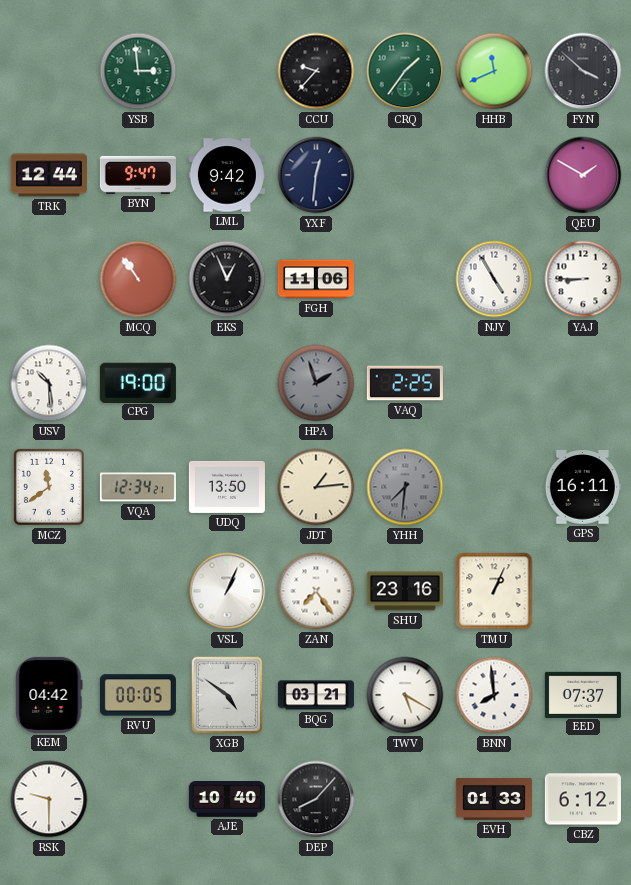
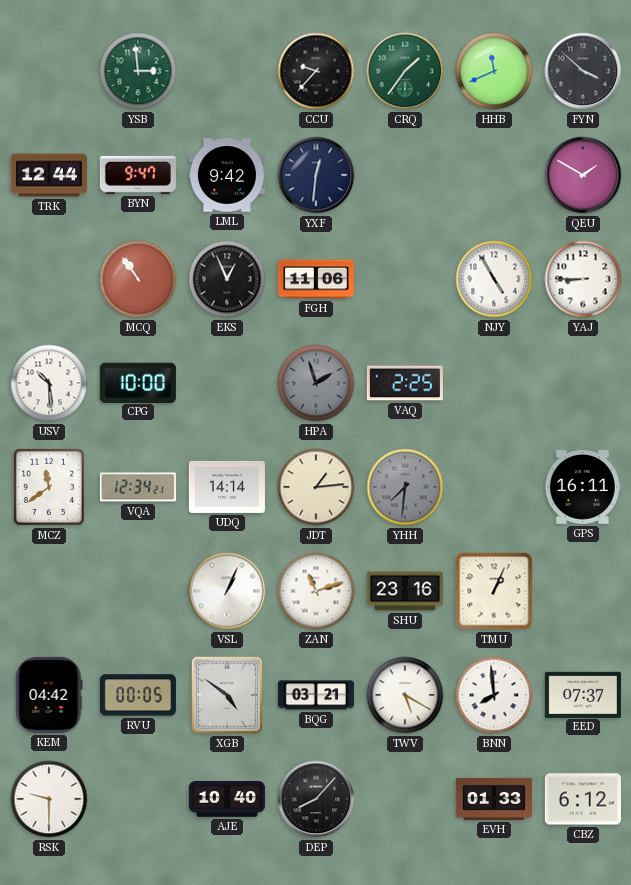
CPG: 19:00 -> 10:00
UDQ: 13:50 -> 14:14
ZAN: 7:24 -> 11:12
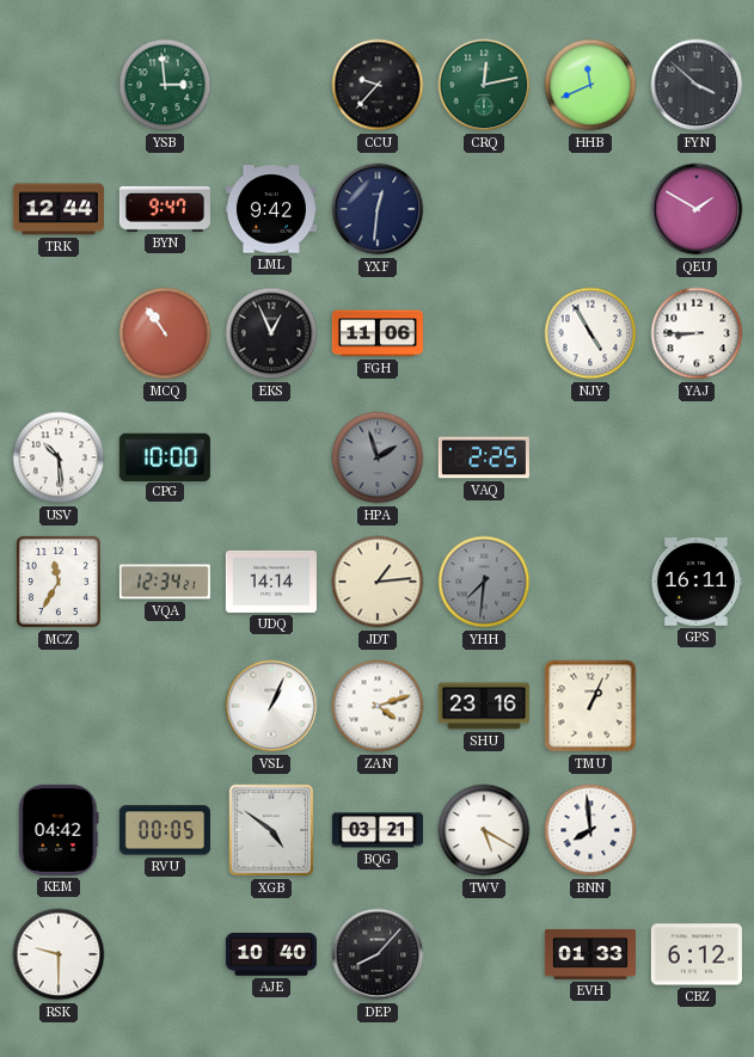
CRQ: 1:36 -> 12:13
MCZ: 11:39 -> 11:35
ZAN: 11:12 -> 4:12
EED: 07:37 -> none
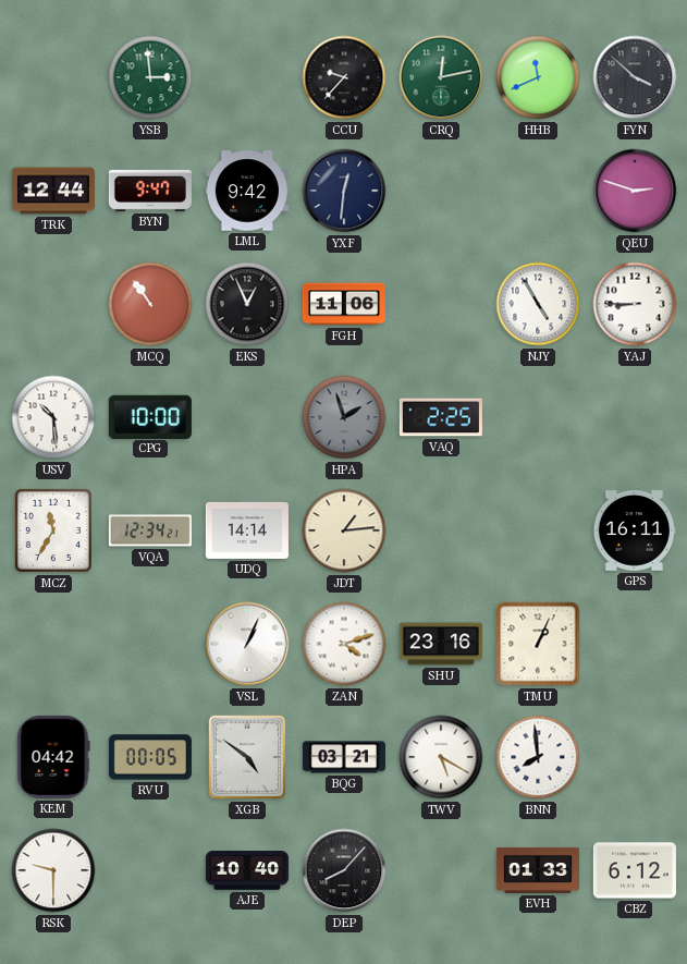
QEU: 1:50 -> 2:48
YHH: 7:31 -> none
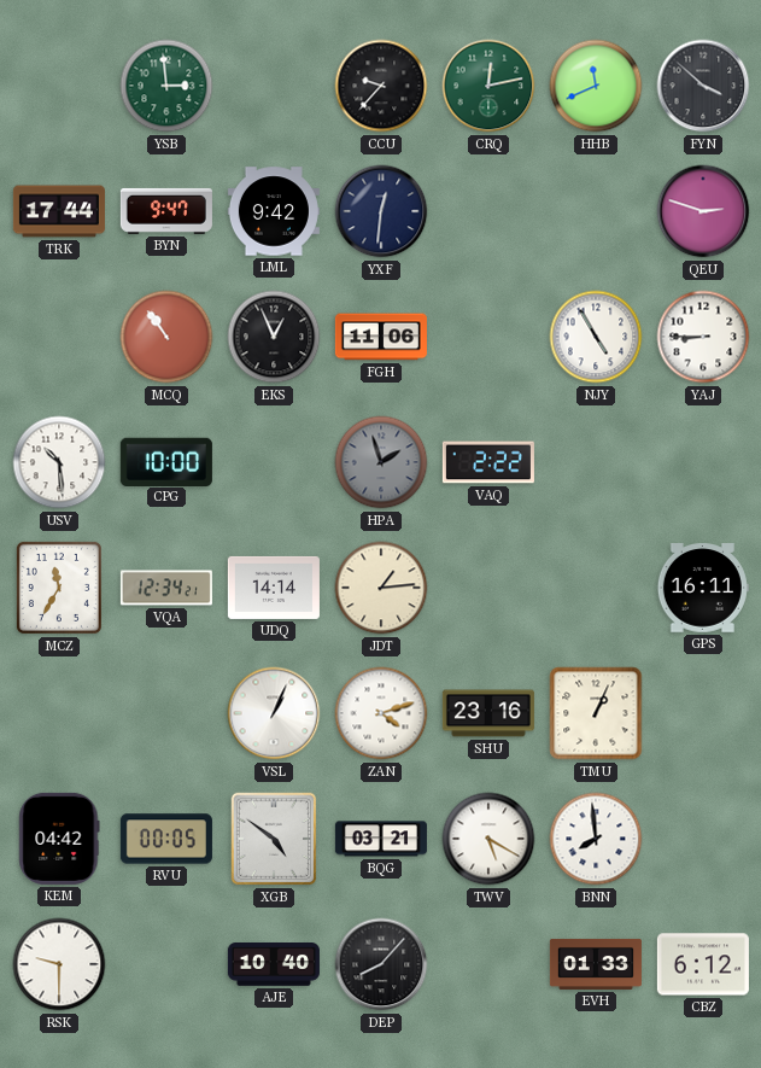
TRK: 12:44 -> 17:44
VAQ: 2:25 -> 2:22
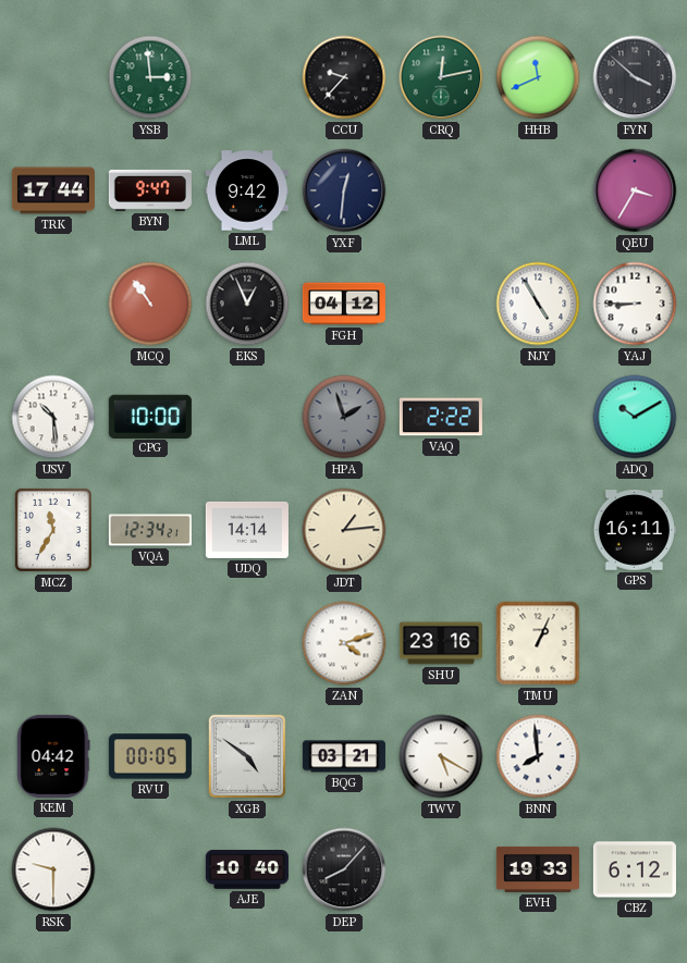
QEU: 2:48 -> 3:35
FGH: 11:06 -> 04:12
ADQ: none -> 10:10
VSL: 1:04 -> none
EVH: 01:33 -> 19:33
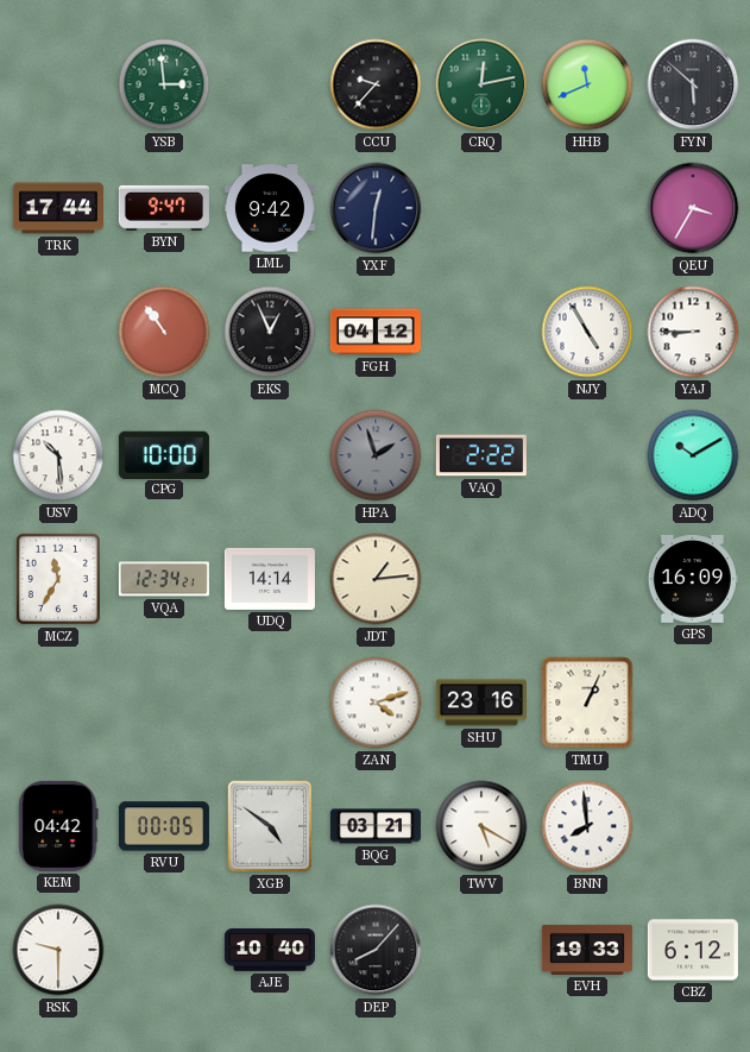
FYN: 3:52 -> 5:52
GPS: 16:11 -> 16:09
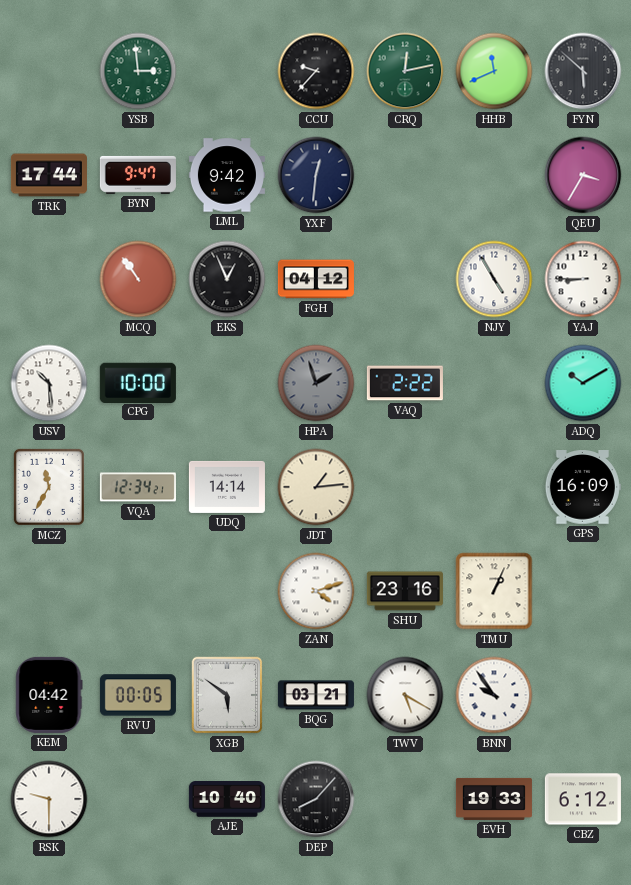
XGB: 4:51 -> 5:51
BNN: 7:59 -> 9:54
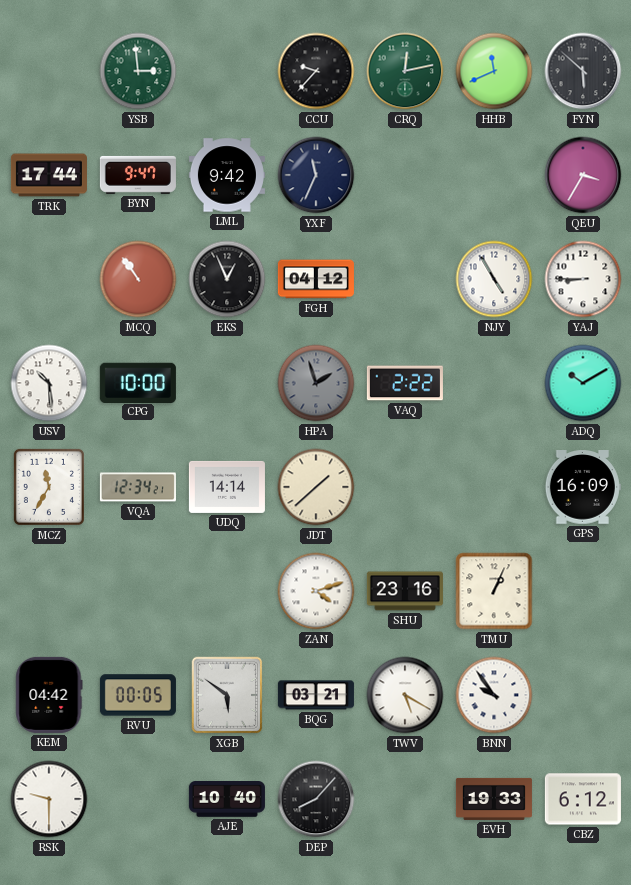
YXF: 12:31 -> 11:34
JDT: 1:14 -> 1:38
